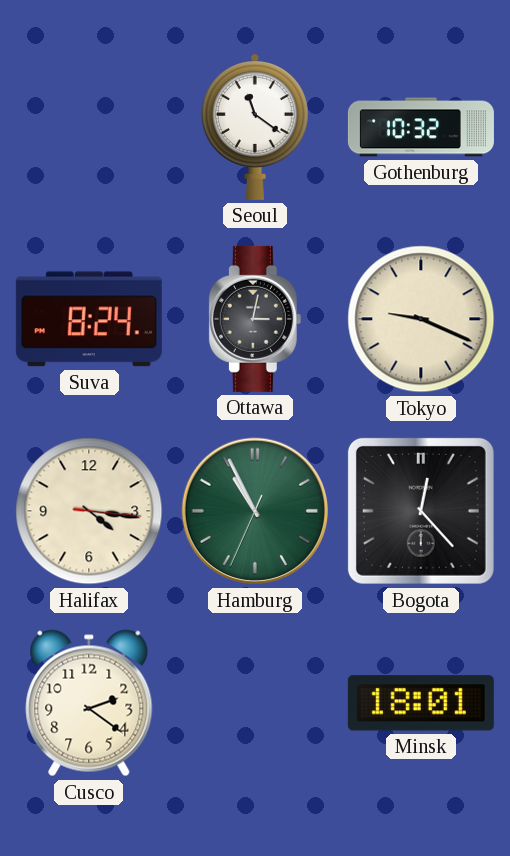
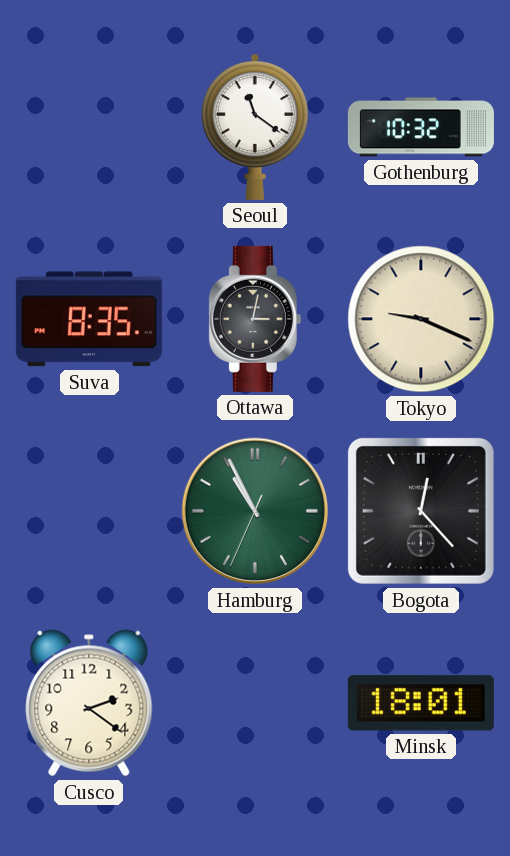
Suva: 8:24 -> 8:35
Halifax: 4:16 -> none
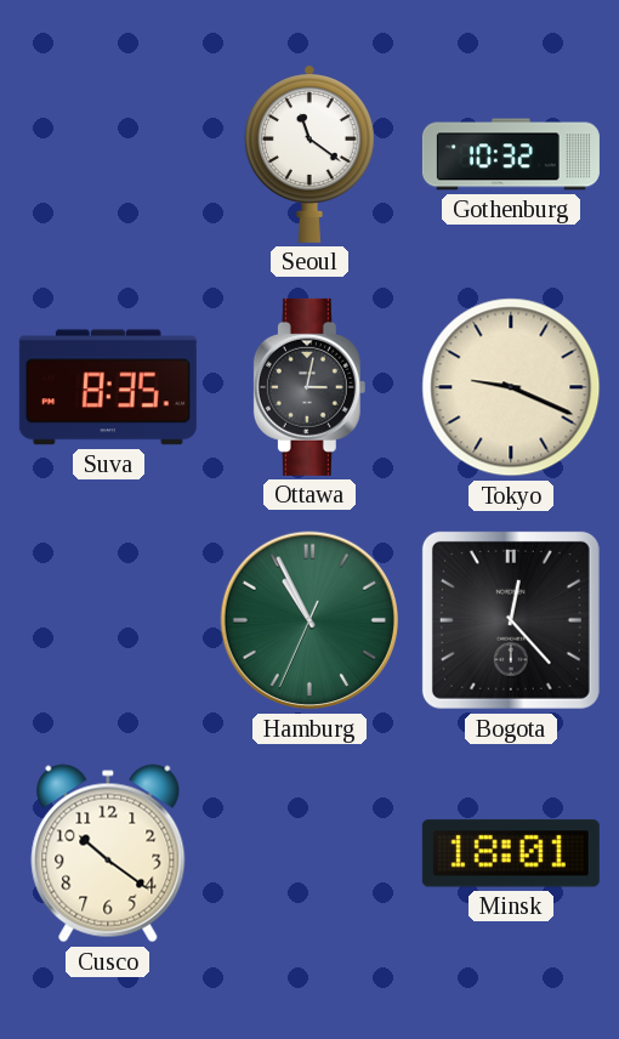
Cusco: 2:21 -> 10:21
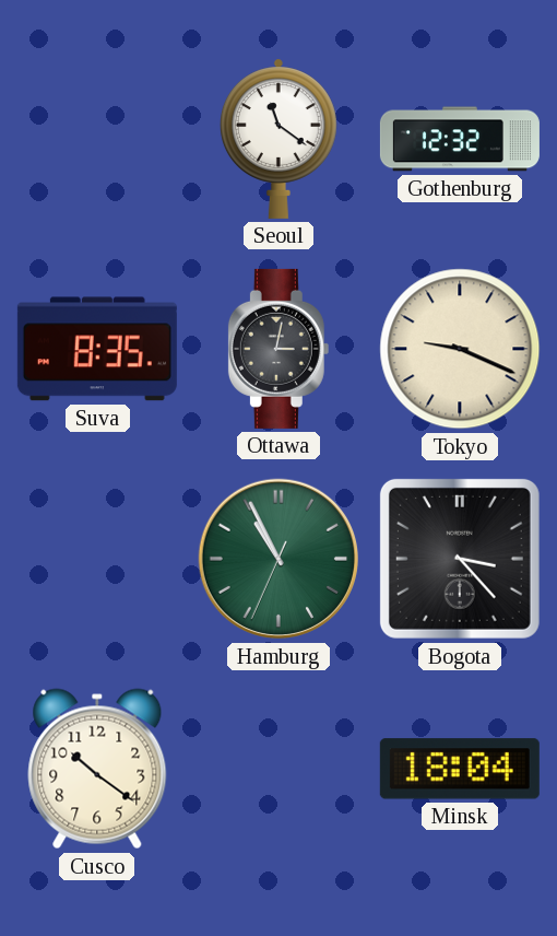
Gothenburg: 10:32 -> 12:32
Bogota: 12:23 -> 3:23
Minsk: 18:01 -> 18:04
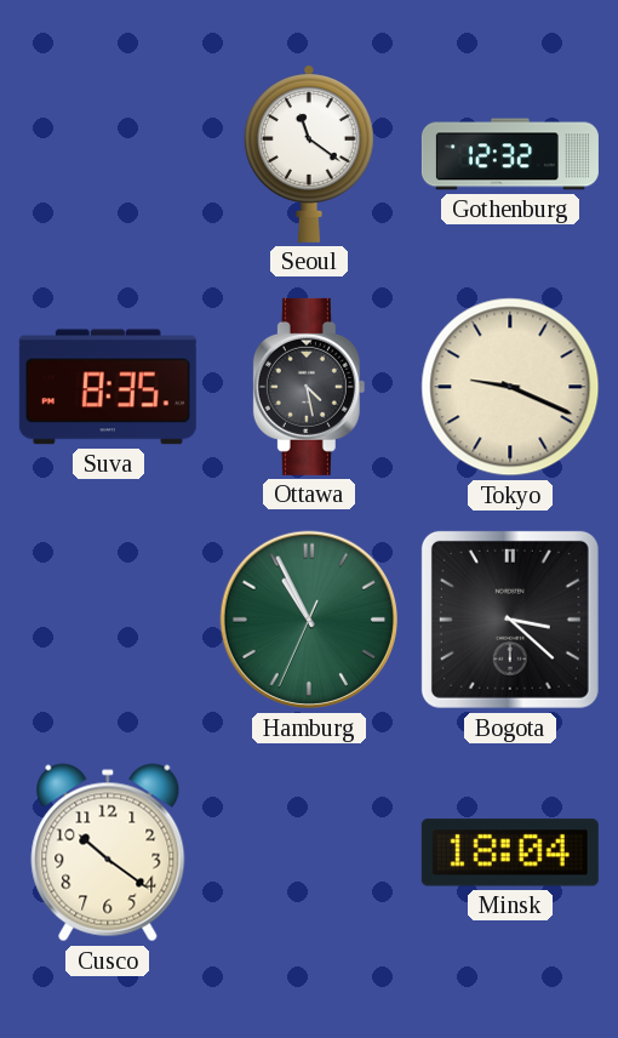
Ottawa: 3:02 -> 4:28
Bogota: 3:23 -> 3:22
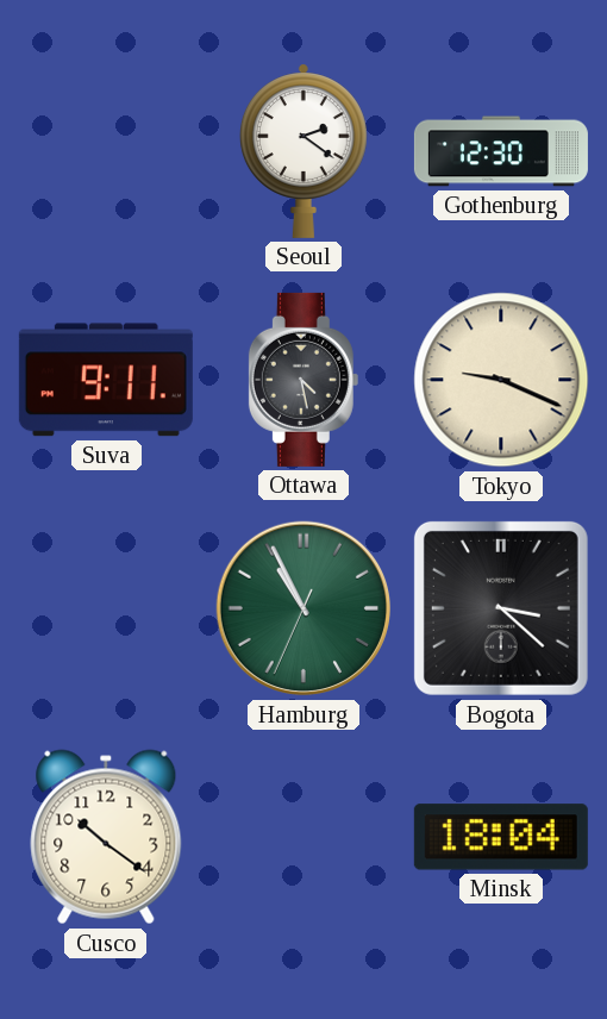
Seoul: 11:21 -> 2:21
Gothenburg: 12:32 -> 12:30
Suva: 8:35 -> 9:11
